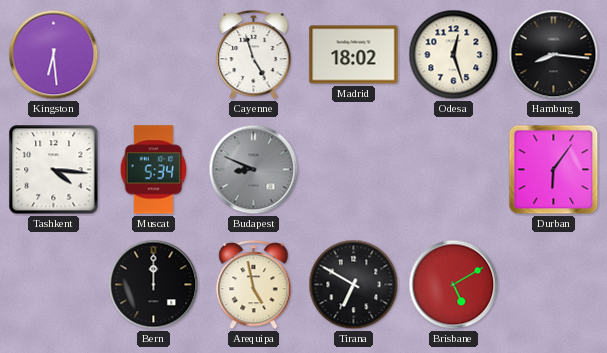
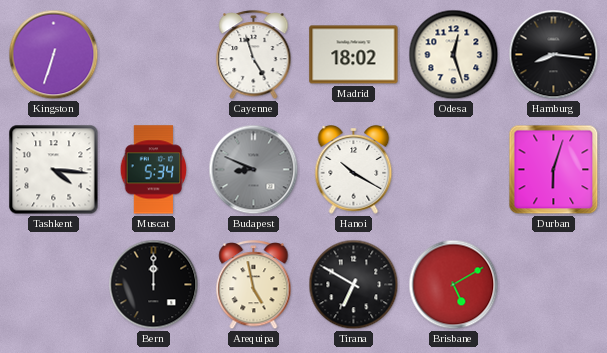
Kingston: 6:29 -> 6:33
Hanoi: none -> 10:20
Durban: 6:06 -> 6:03
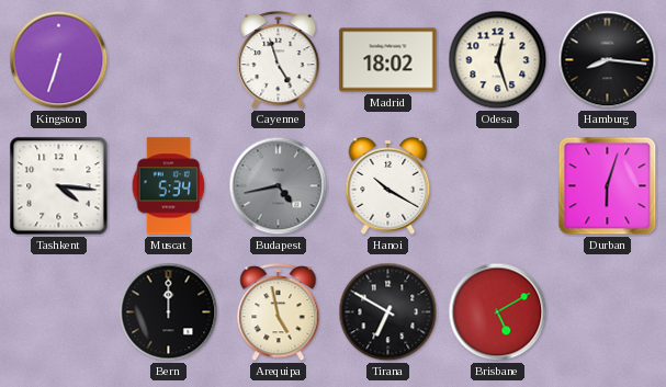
Budapest: 8:49 -> 4:43
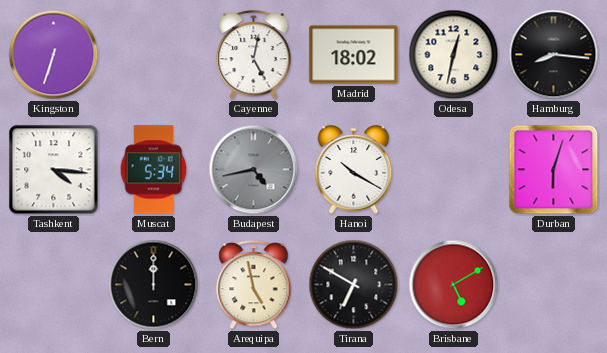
Cayenne: 4:57 -> 5:02
Odesa: 12:27 -> 12:32
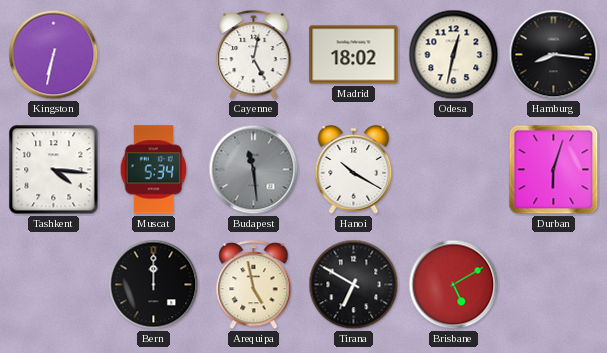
Kingston: 6:33 -> 6:32
Budapest: 4:43 -> 11:29
